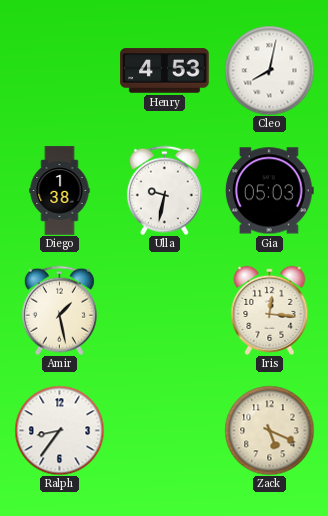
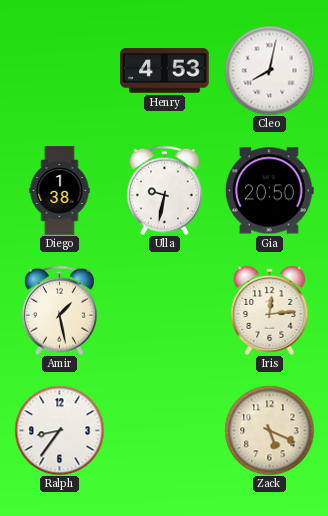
Gia: 05:03 -> 20:50
Iris: 12:16 -> 12:14
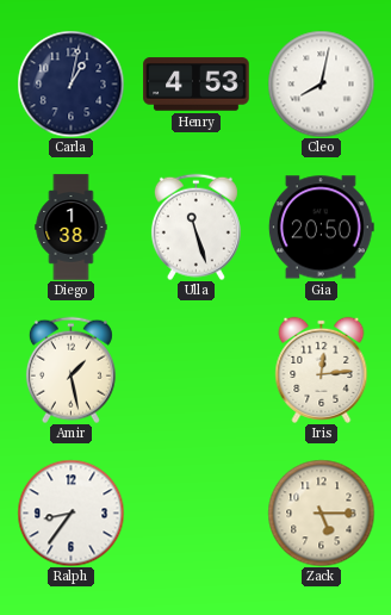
Carla: none -> 1:02
Ulla: 9:32 -> 11:27
Zack: 5:19 -> 5:15
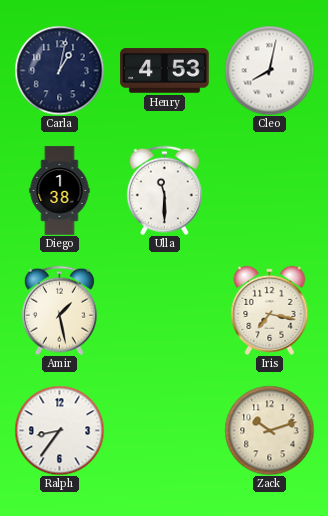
Ulla: 11:27 -> 11:30
Gia: 20:50 -> none
Iris: 12:14 -> 7:17
Zack: 5:15 -> 10:12
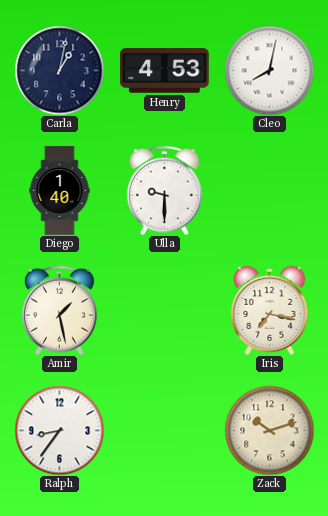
Diego: 1:38 -> 1:40
Ulla: 11:30 -> 9:30
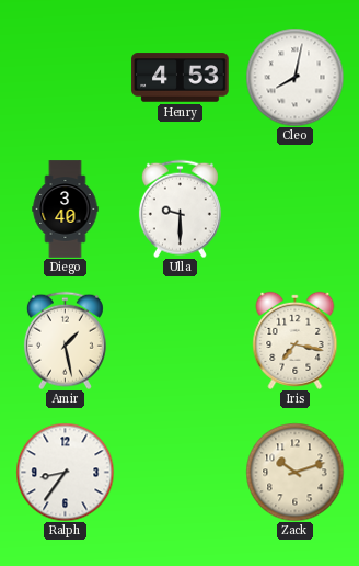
Carla: 1:02 -> none
Diego: 1:40 -> 3:40
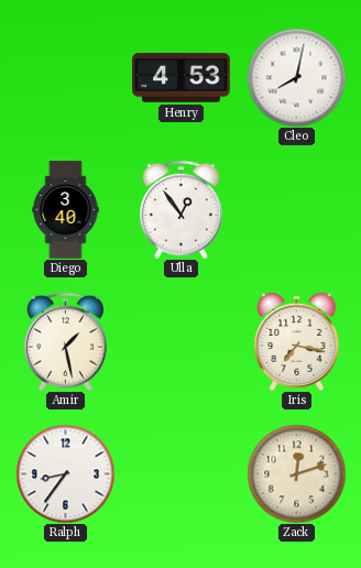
Ulla: 9:30 -> 12:54
Zack: 10:12 -> 12:12
